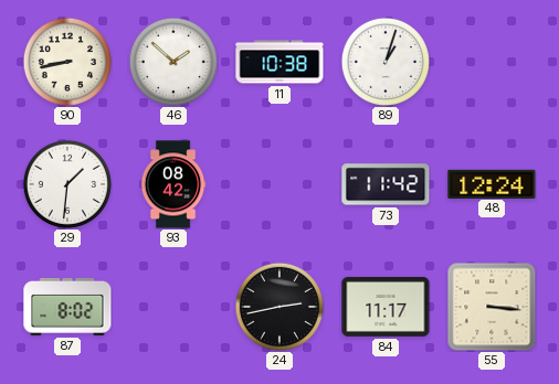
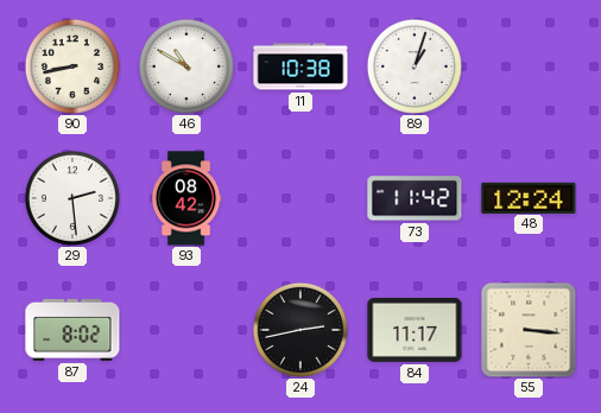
46: 1:52 -> 10:50
29: 1:31 -> 2:29
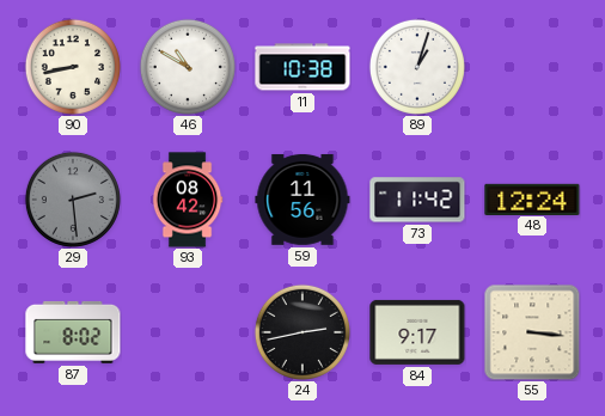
29 dial: white -> grey
59: none -> 11:56
84: 11:17 -> 9:17
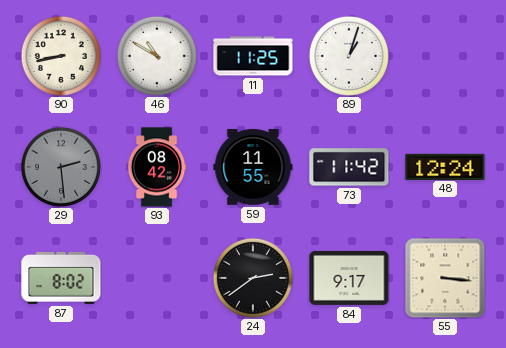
11: 10:38 -> 11:25
59: 11:56 -> 11:55
24: 2:43 -> 2:39
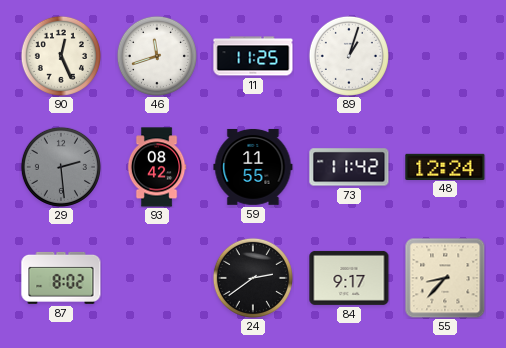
90: 8:43 -> 12:26
46: 10:50 -> 11:42
55: 3:16 -> 8:37
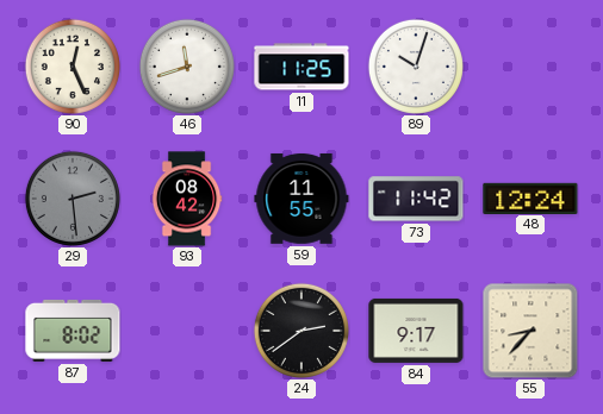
89: 1:03 -> 10:03
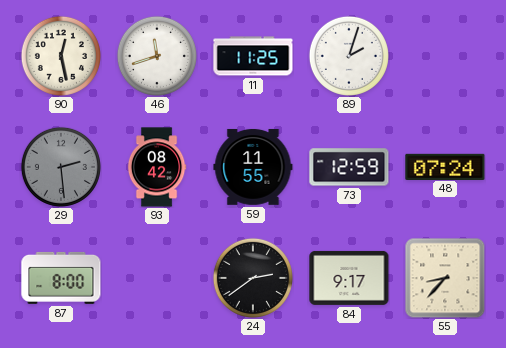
90: 12:26 -> 12:28
89: 10:03 -> 2:03
73: 11:42 -> 12:59
48: 12:24 -> 07:24
87: 8:02 -> 8:00
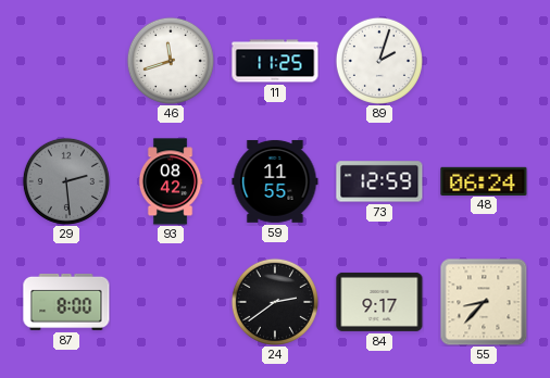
90: 12:28 -> none
48: 07:24 -> 06:24
